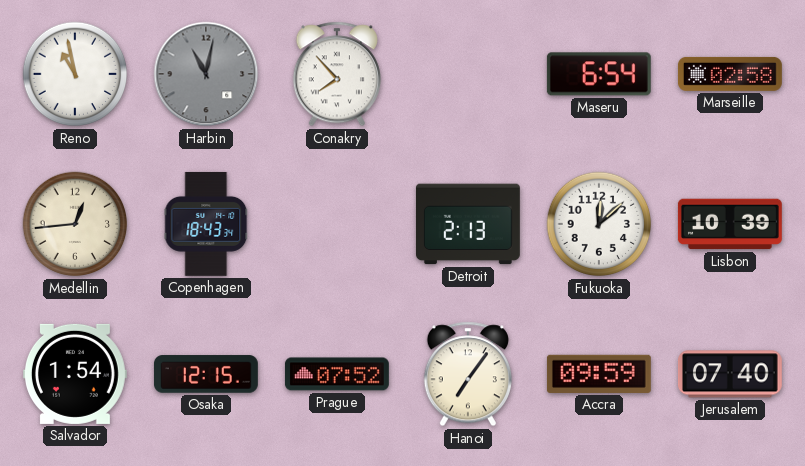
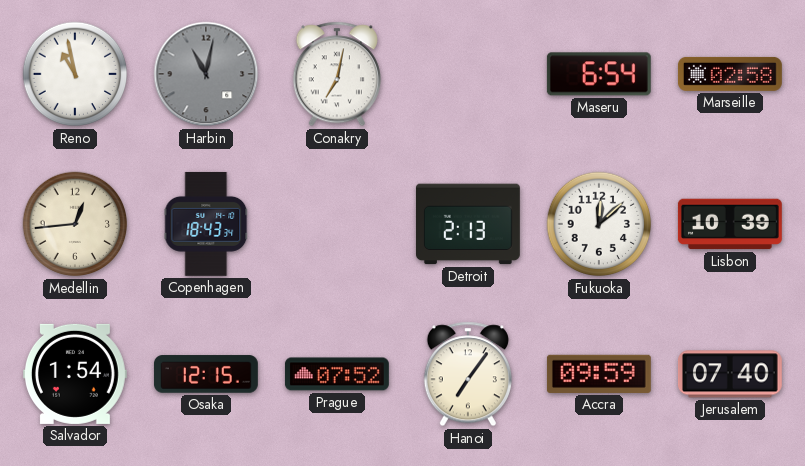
Conakry: 7:53 -> 7:02
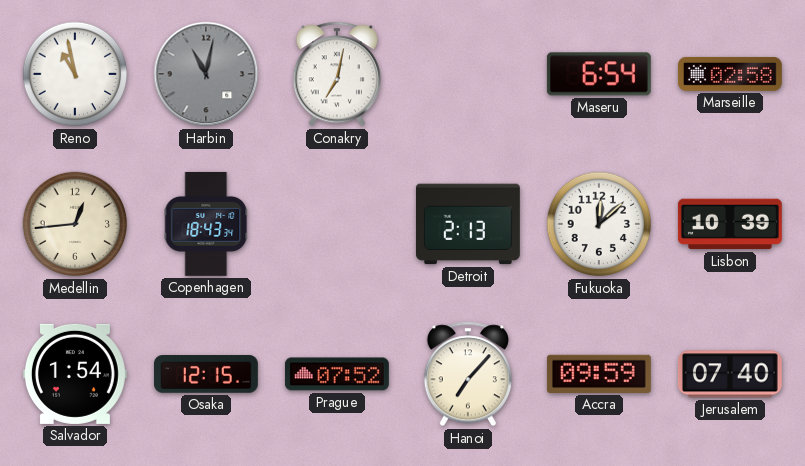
Hanoi: 7:06 -> 7:07
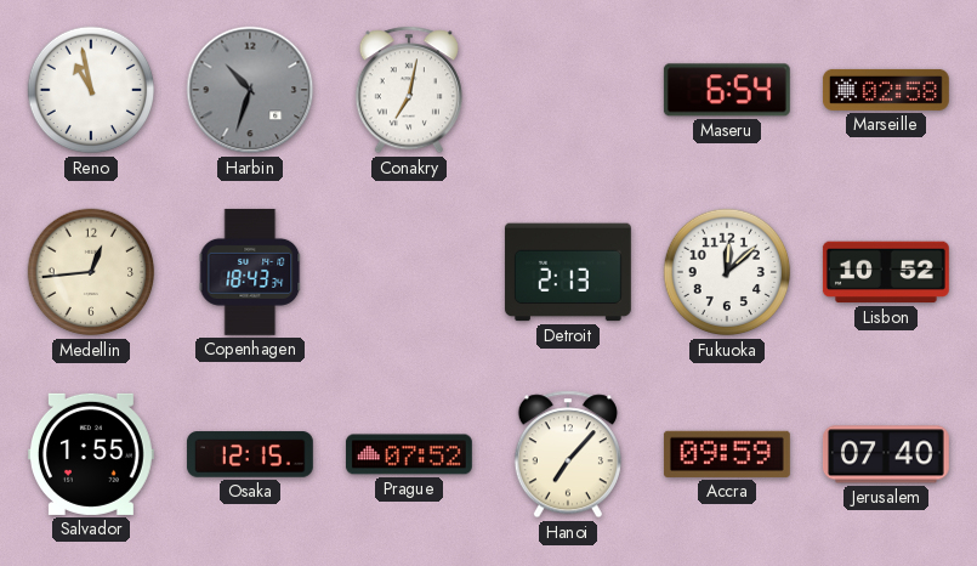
Harbin: 11:02 -> 10:33
Lisbon: 10:39 -> 10:52
Salvador: 1:54 -> 1:55
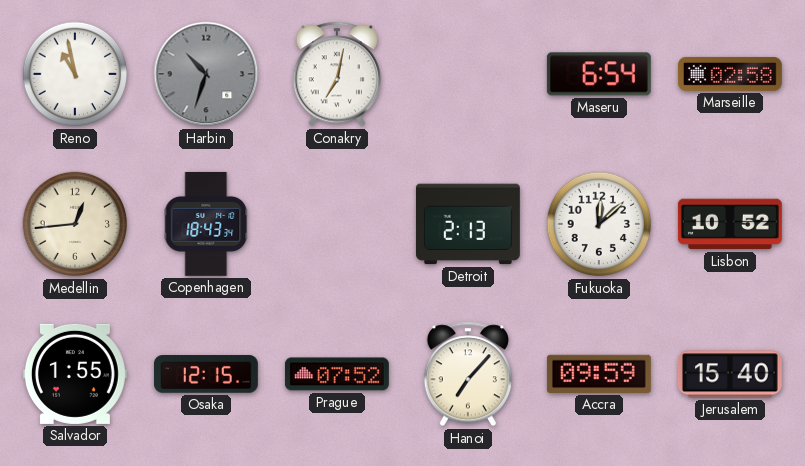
Jerusalem: 07:40 -> 15:40
